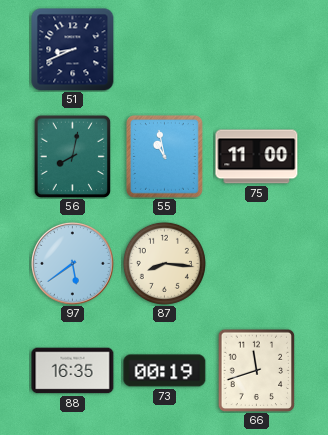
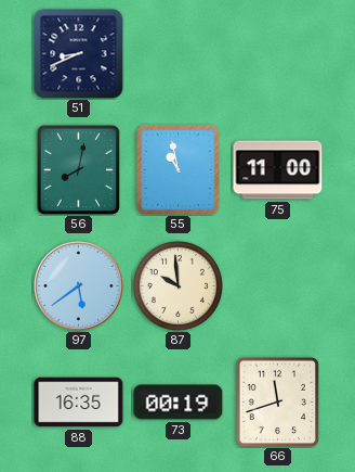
87: 8:16 -> 9:59
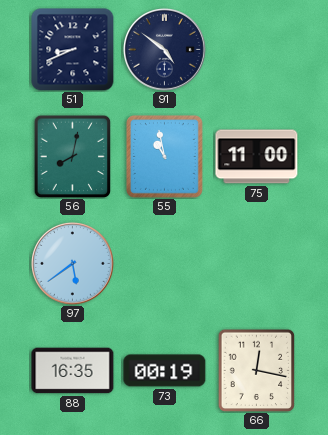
91: none -> 4:51
87: 9:59 -> none
66: 11:42 -> 12:17
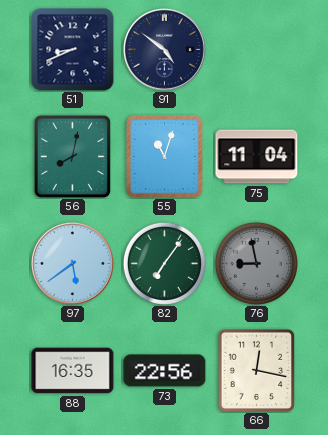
55: 10:58 -> 11:03
75: 11:00 -> 11:04
82: none -> 7:06
76: none -> 8:58
73: 00:19 -> 22:56
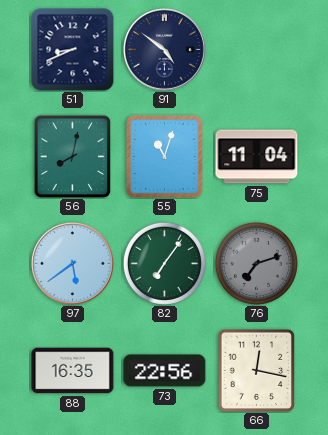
76: 8:58 -> 7:12
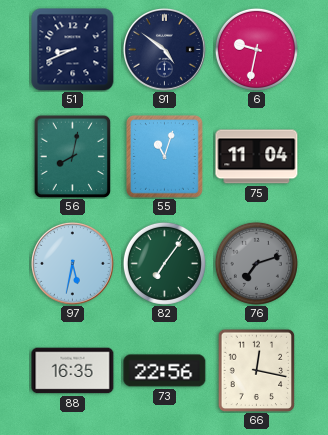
6: none -> 9:32
97: 5:39 -> 5:32
